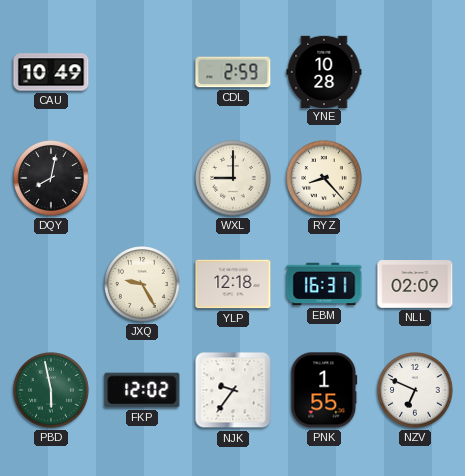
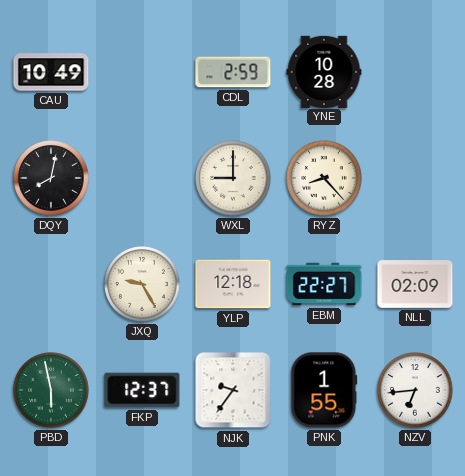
EBM: 16:31 -> 22:27
FKP: 12:02 -> 12:37
NZV: 6:49 -> 6:44
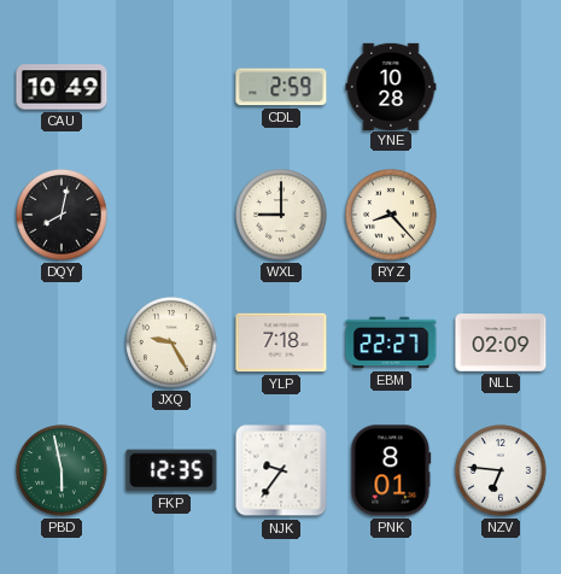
YLP: 12:18 -> 7:18
FKP: 12:37 -> 12:35
PNK: 1:55 -> 8:01
NZV: 6:44 -> 6:46
